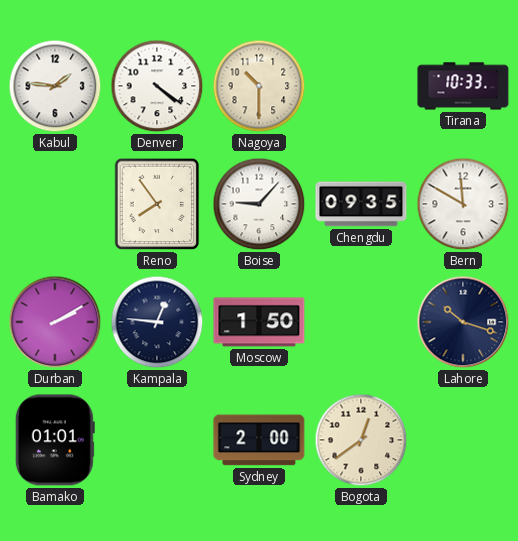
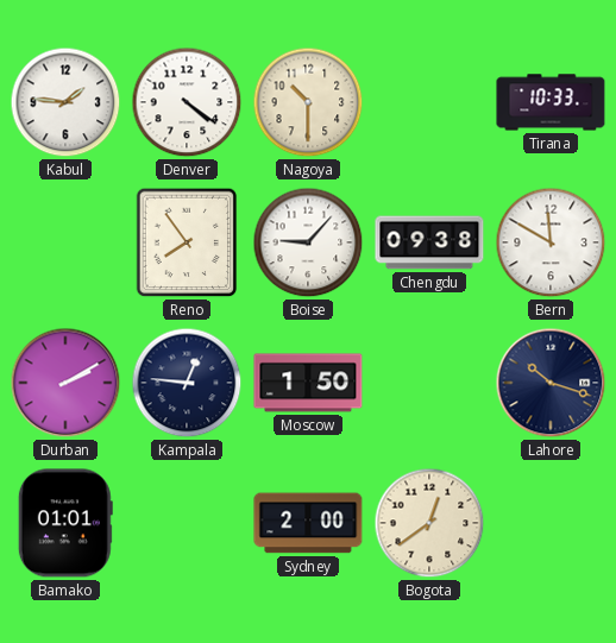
Chengdu: 09:35 -> 09:38
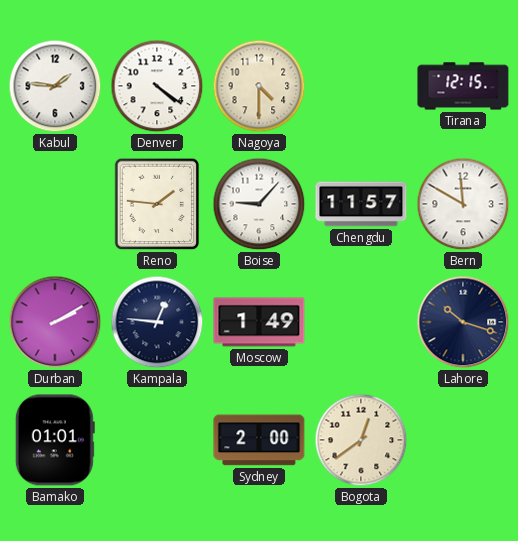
Nagoya: 10:30 -> 4:30
Tirana: 10:33 -> 12:15
Reno: 7:54 -> 1:46
Chengdu: 09:38 -> 11:57
Moscow: 1:50 -> 1:49
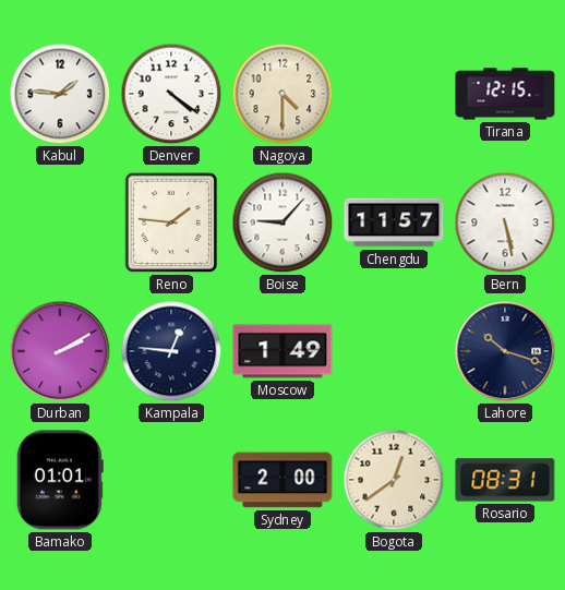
Bern: 11:50 -> 5:28
Rosario: none -> 08:31
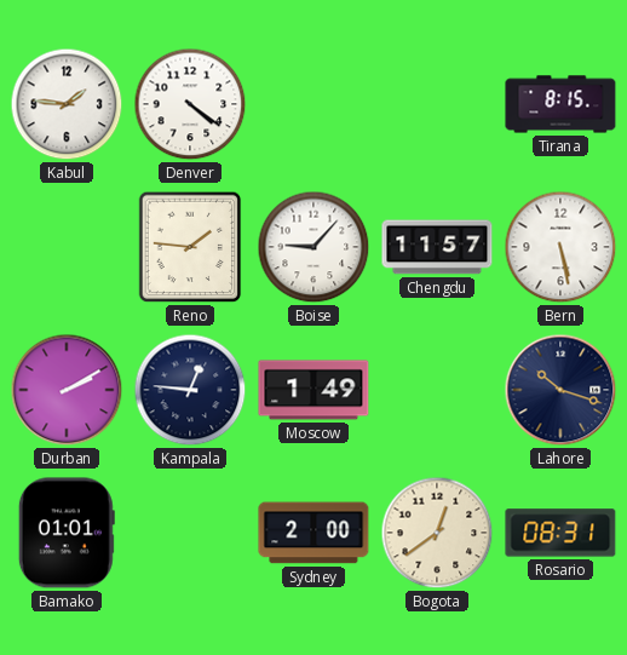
Nagoya: 4:30 -> none
Tirana: 12:15 -> 8:15
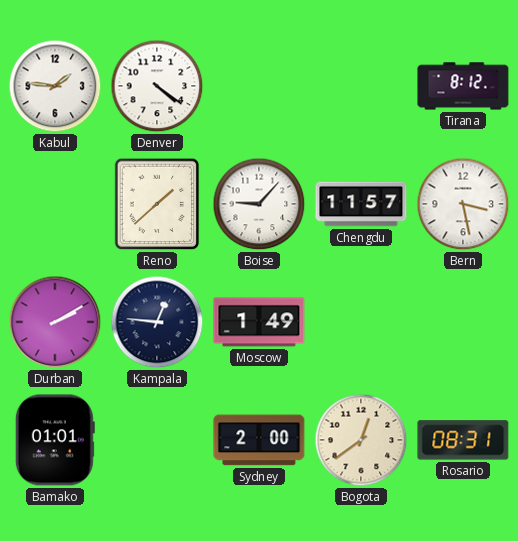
Tirana: 8:15 -> 8:12
Reno: 1:46 -> 1:38
Bern: 5:28 -> 3:28
Lahore: 10:18 -> none
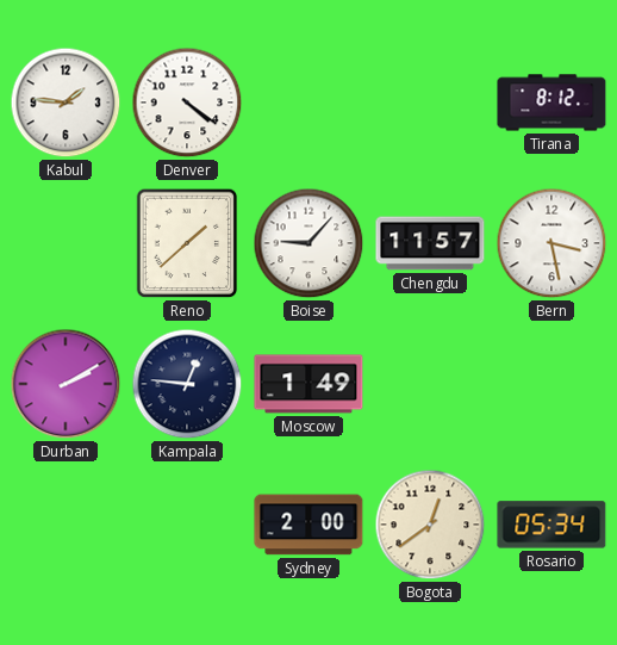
Bamako: 01:01 -> none
Rosario: 08:31 -> 05:34
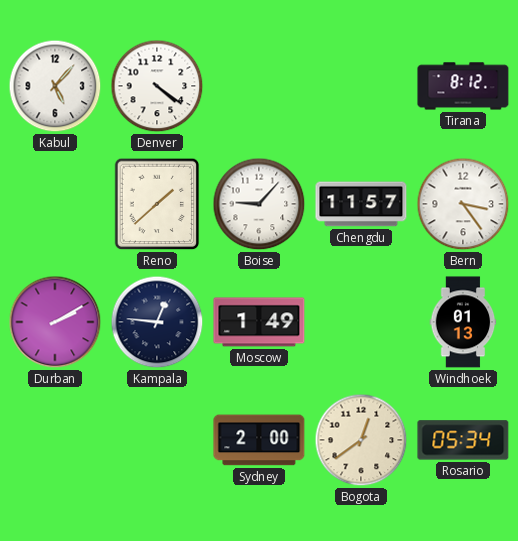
Kabul: 1:46 -> 5:07
Bern: 3:28 -> 3:24
Windhoek: none -> 01:13
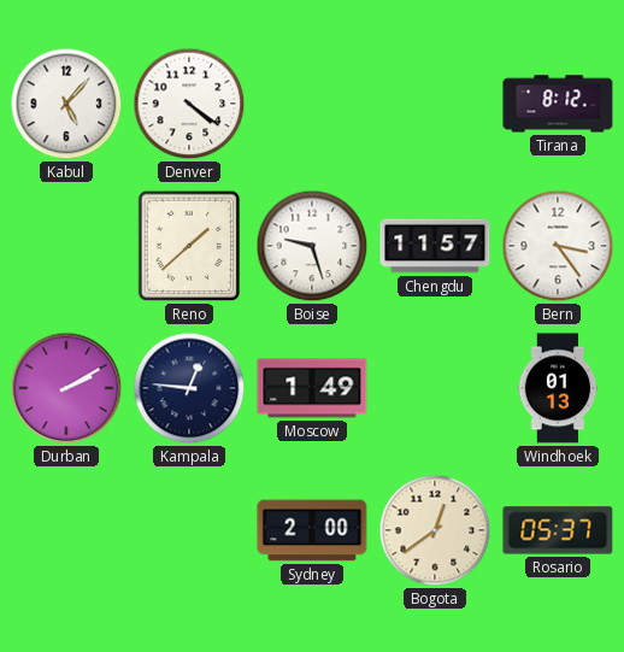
Boise: 9:07 -> 9:27
Rosario: 05:34 -> 05:37
